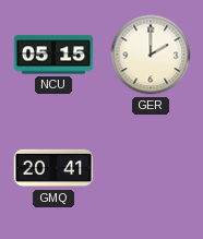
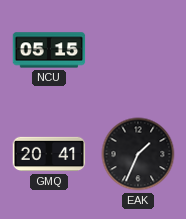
GER: 2:00 -> none
EAK: none -> 1:34
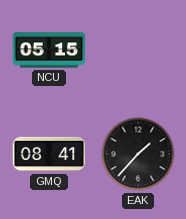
GMQ: 20:41 -> 08:41
EAK: 1:34 -> 1:37
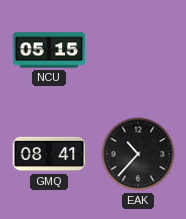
EAK: 1:37 -> 10:37
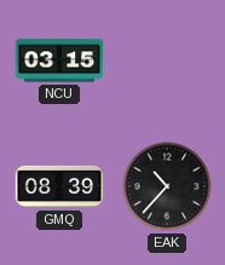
NCU: 05:15 -> 03:15
GMQ: 08:41 -> 08:39
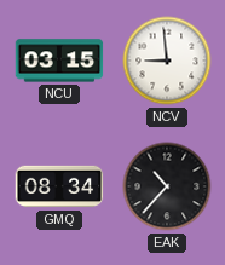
NCV: none -> 8:59
GMQ: 08:39 -> 08:34
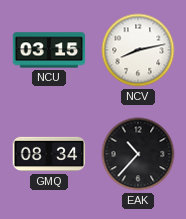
NCV: 8:59 -> 8:13
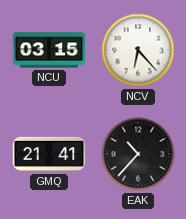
NCV: 8:13 -> 6:23
GMQ: 08:34 -> 21:41
